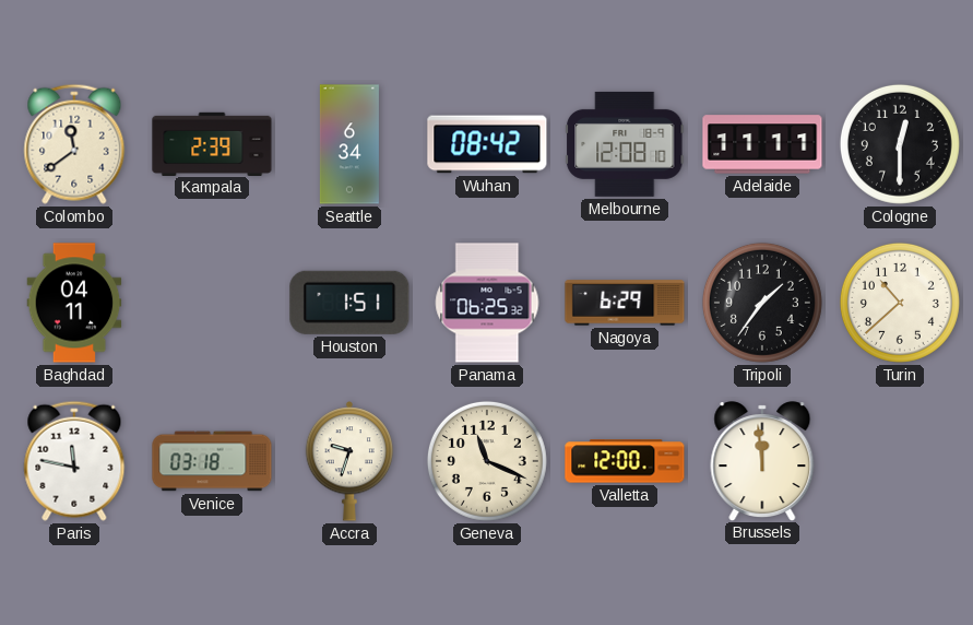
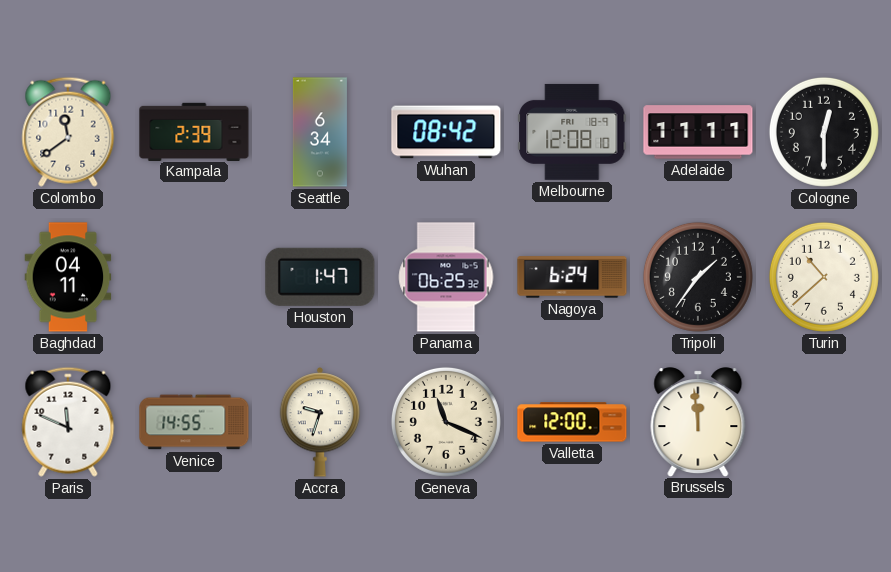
Houston: 1:51 -> 1:47
Nagoya: 6:29 -> 6:24
Paris: 11:47 -> 11:49
Venice: 03:18 -> 14:55
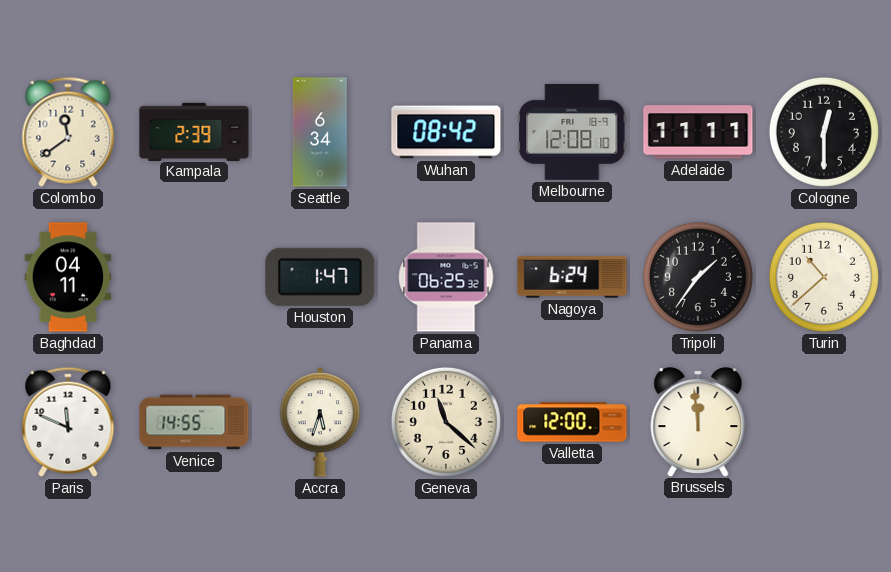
Accra: 9:33 -> 5:33
Geneva: 11:19 -> 11:22
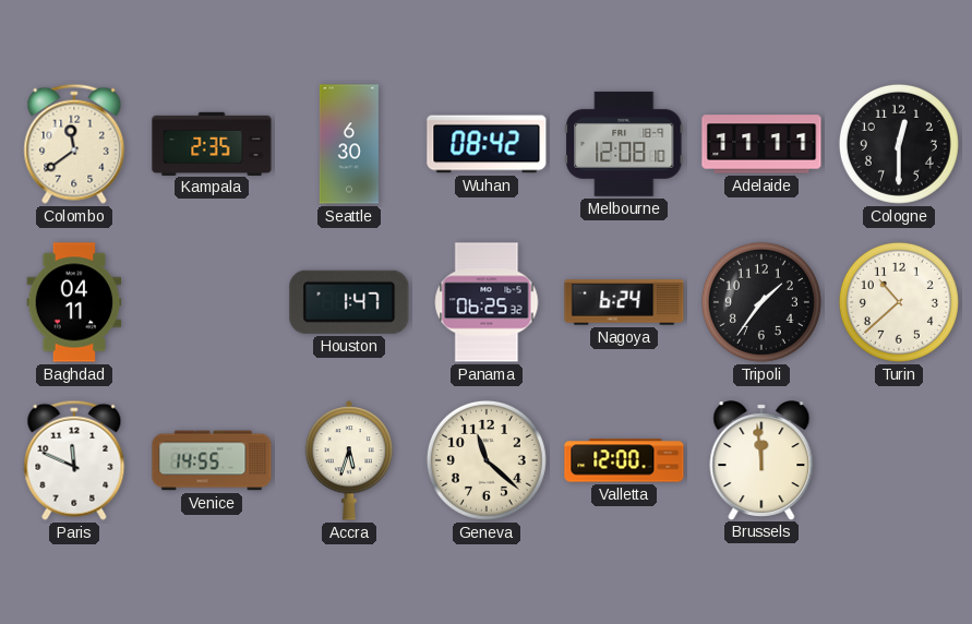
Kampala: 2:39 -> 2:35
Seattle: 6:34 -> 6:30
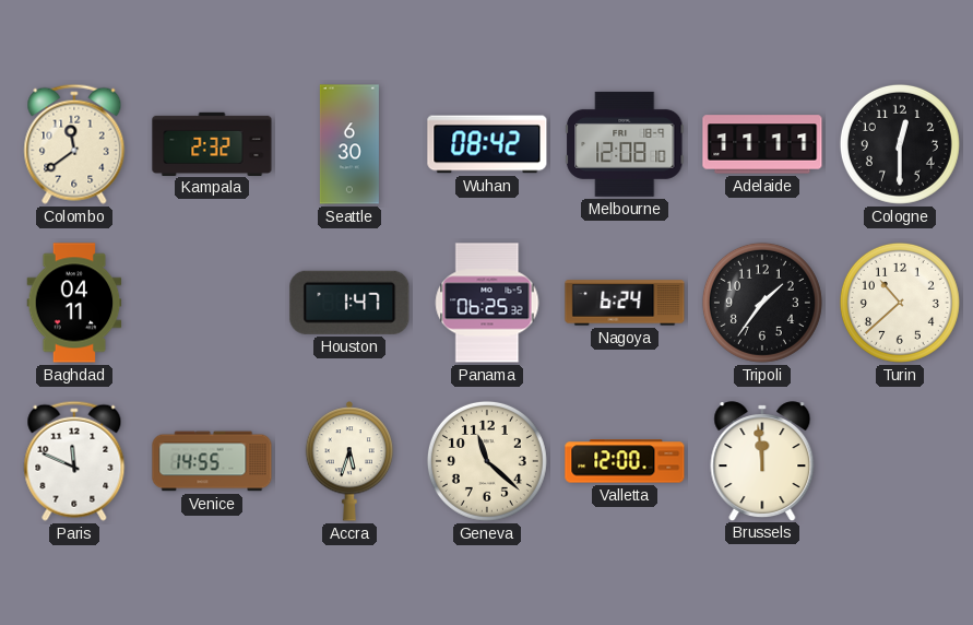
Kampala: 2:35 -> 2:32
